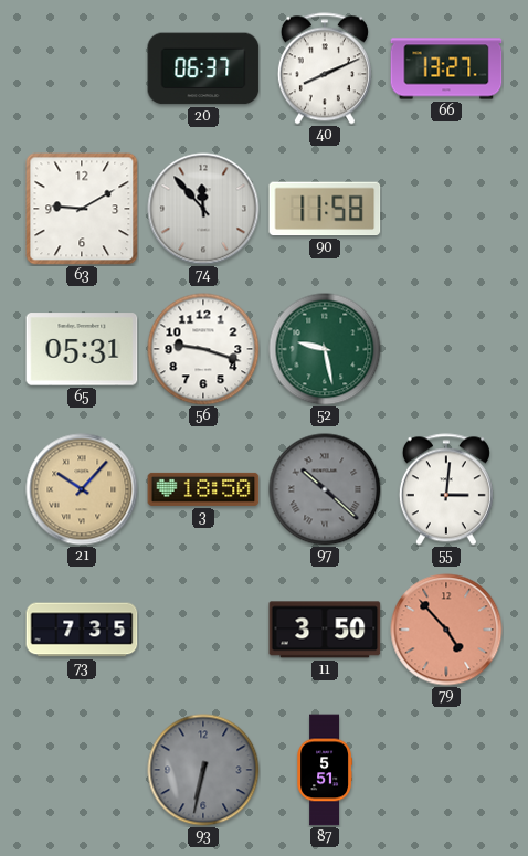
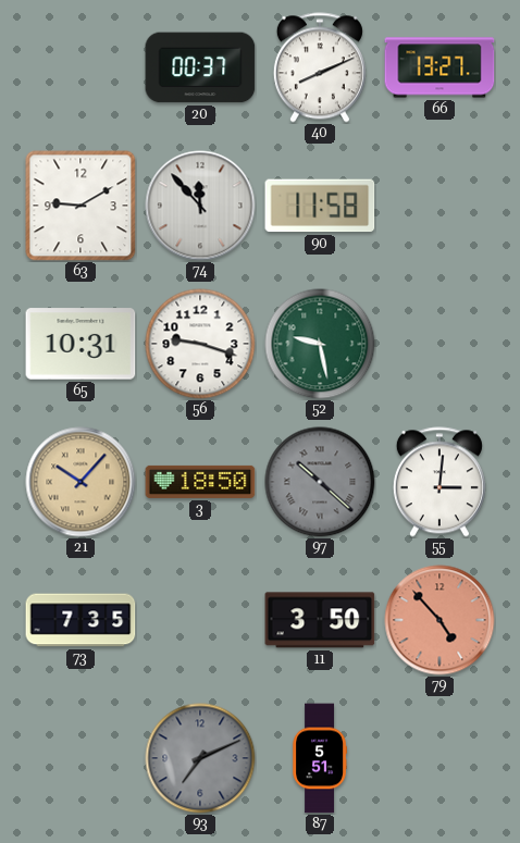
20: 06:37 -> 00:37
65: 05:31 -> 10:31
93: 6:32 -> 7:11
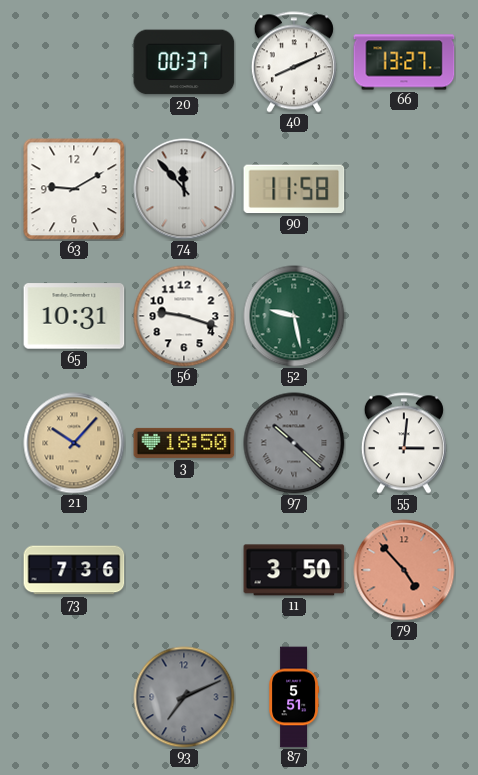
73: 7:35 -> 7:36
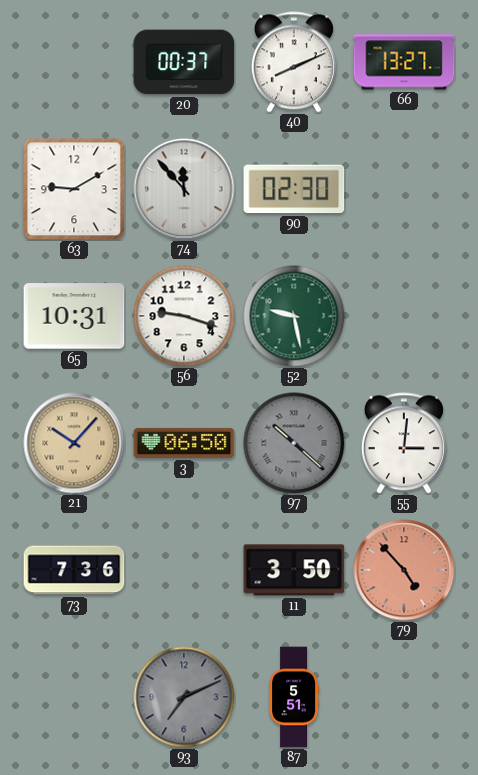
90: 11:58 -> 02:30
3: 18:50 -> 06:50
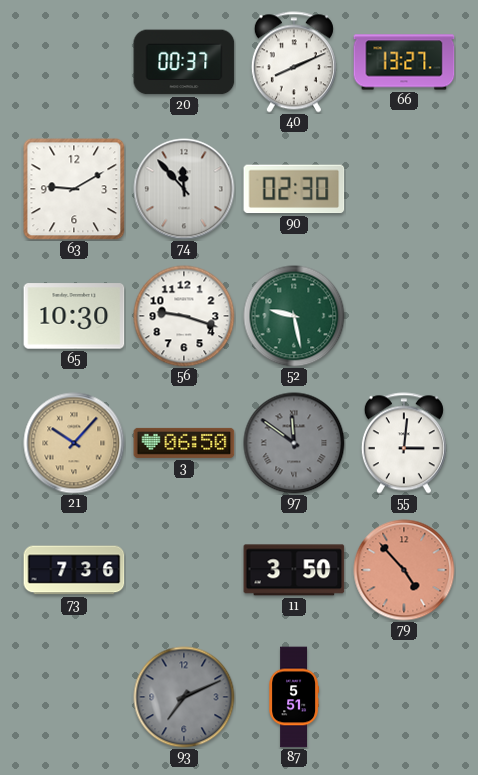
65: 10:31 -> 10:30
97: 10:22 -> 11:51
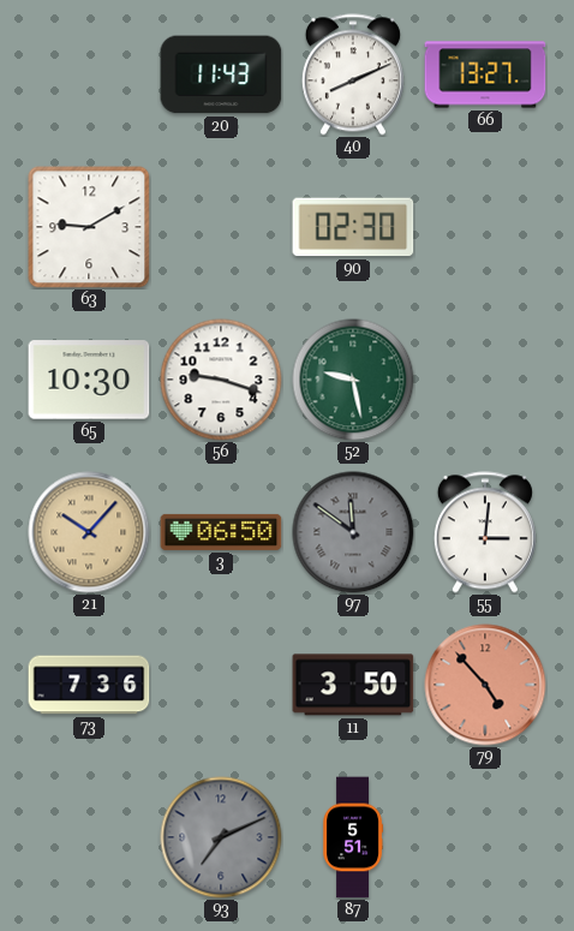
20: 00:37 -> 11:43
74: 11:53 -> none
